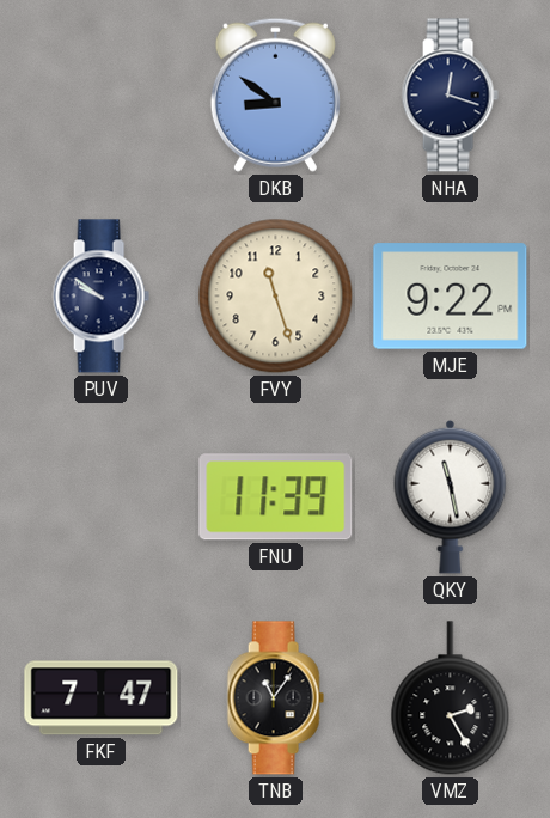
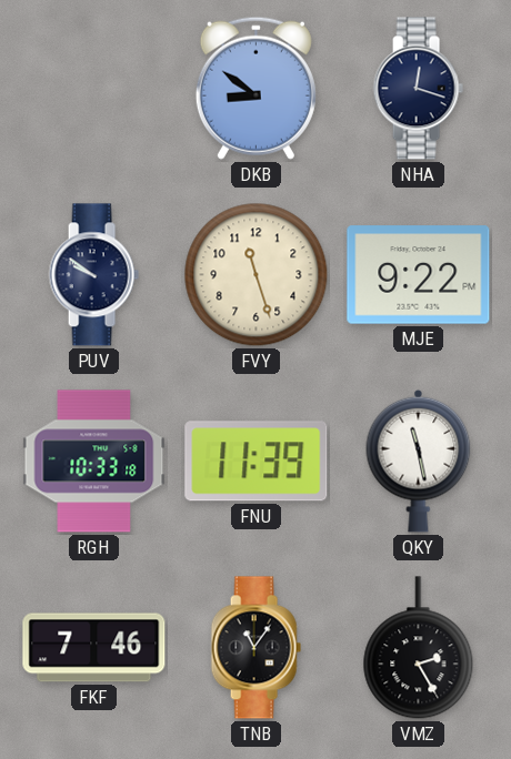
RGH: none -> 10:33
FKF: 7:47 -> 7:46
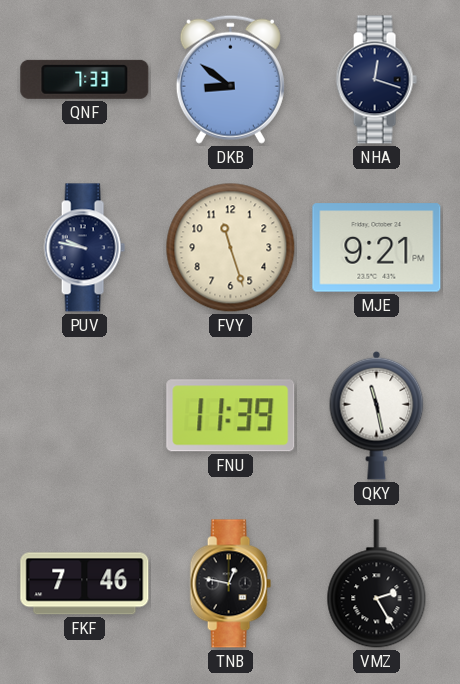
QNF: none -> 7:33
PUV: 9:51 -> 9:47
MJE: 9:22 -> 9:21
RGH: 10:33 -> none
TNB: 11:06 -> 12:47
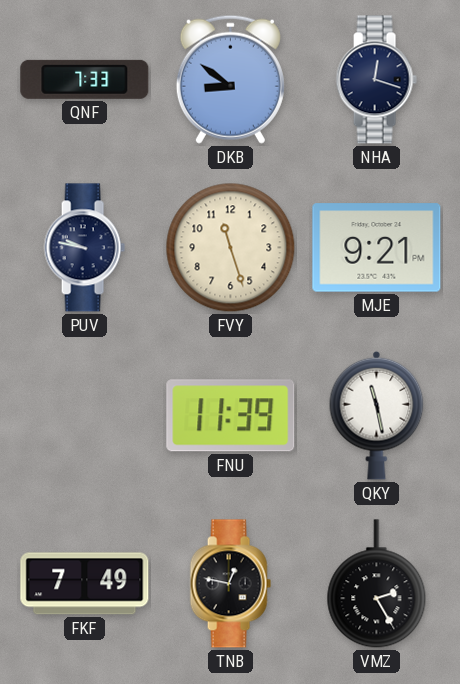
FKF: 7:46 -> 7:49
